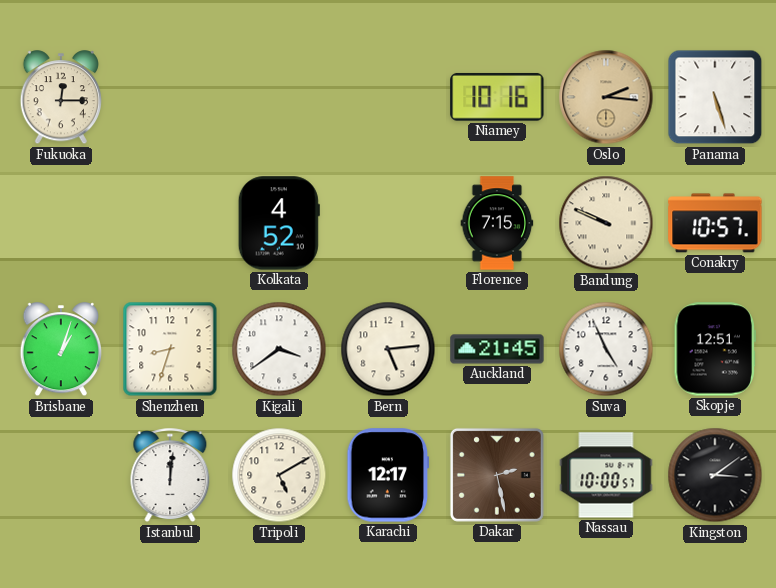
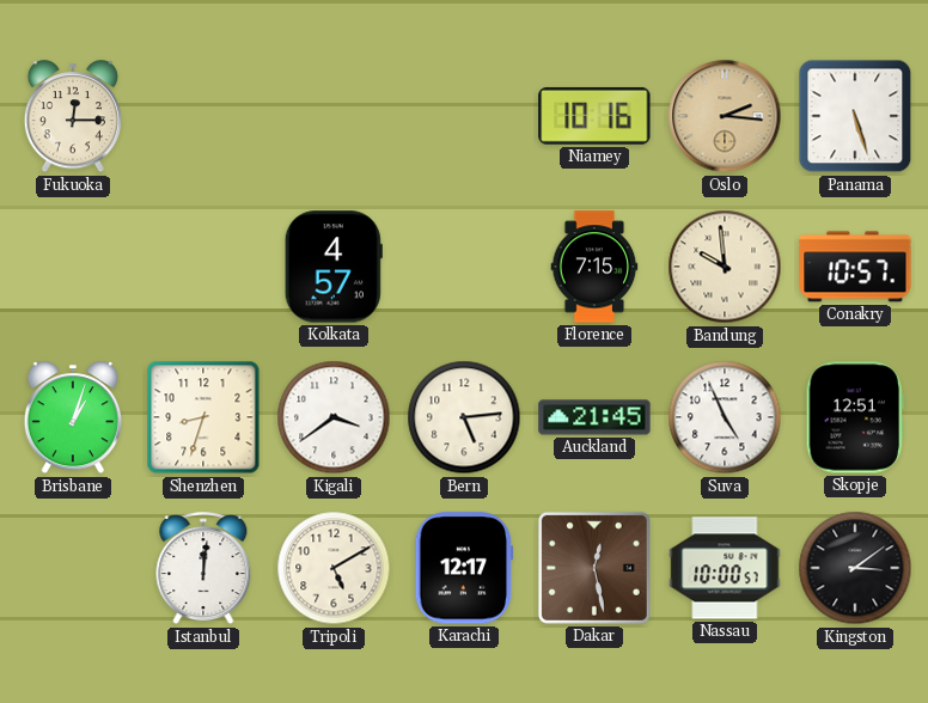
Kolkata: 4:52 -> 4:57
Bandung: 9:49 -> 9:59
Dakar: 2:28 -> 12:28
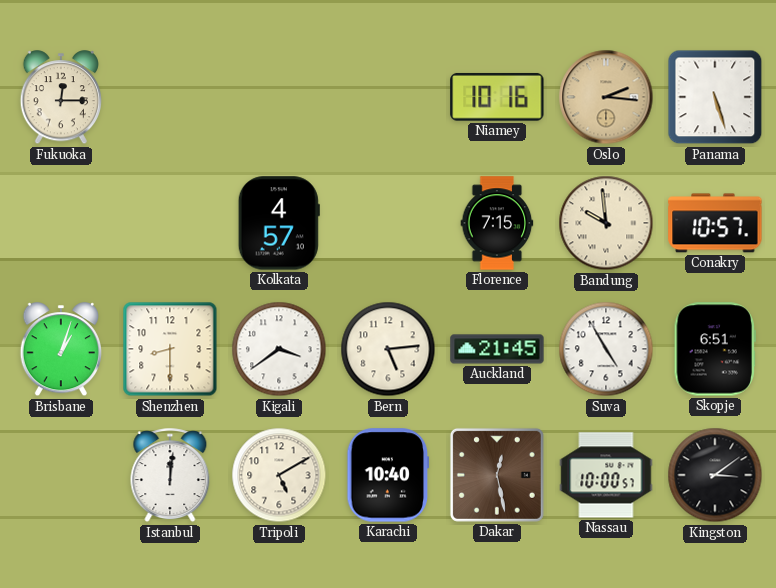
Shenzhen: 8:33 -> 8:30
Suva: 4:56 -> 4:55
Skopje: 12:51 -> 6:51
Karachi: 12:17 -> 10:40
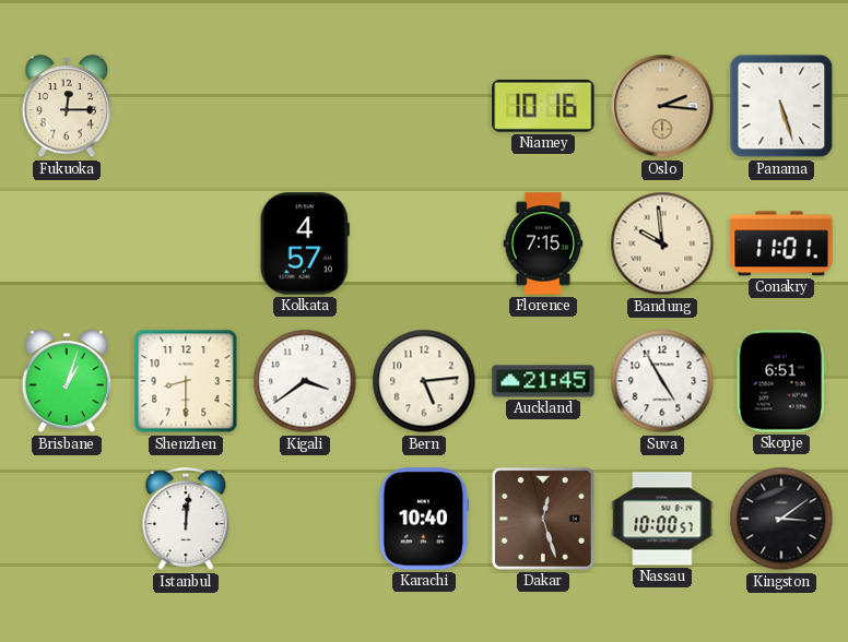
Conakry: 10:57 -> 11:01
Tripoli: 5:10 -> none
Dakar: 12:28 -> 12:27
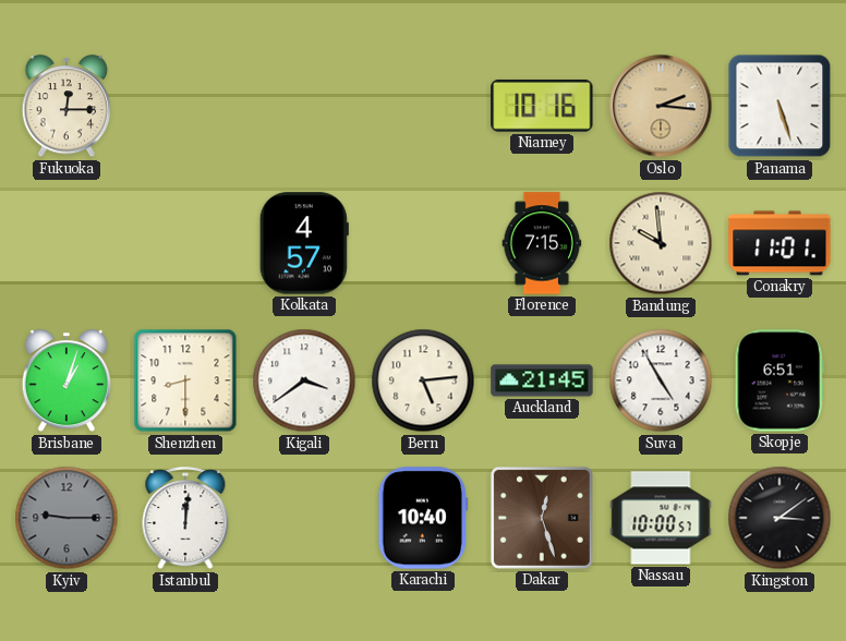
Kyiv: none -> 9:15
